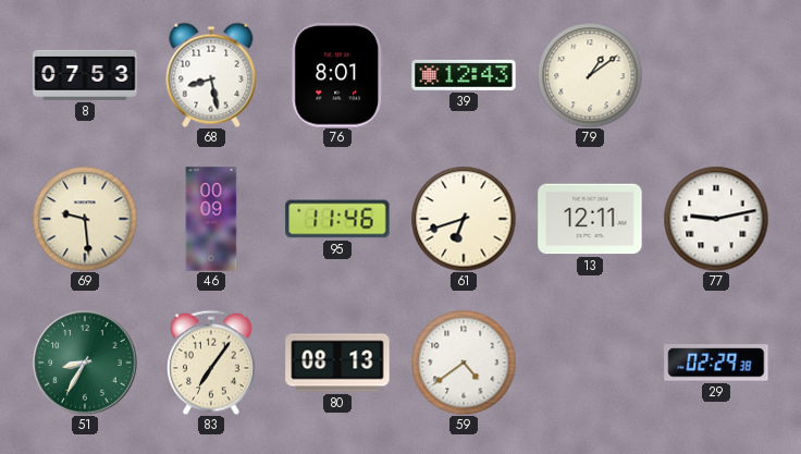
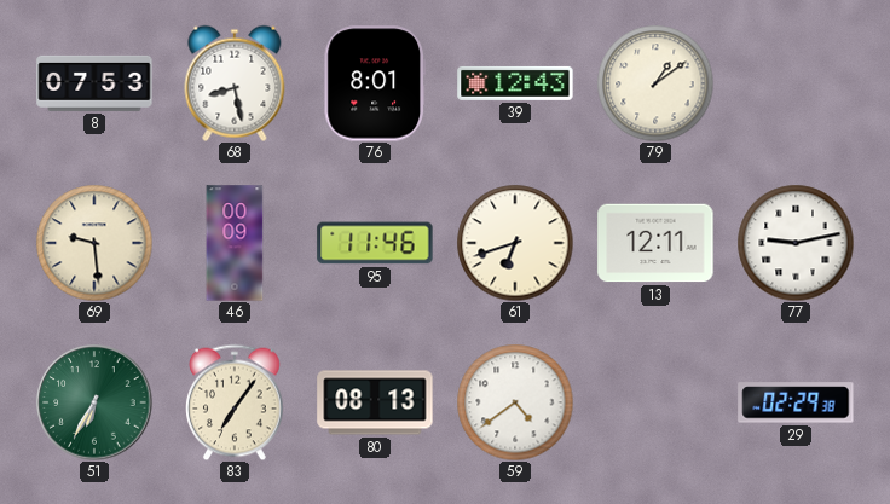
51: 8:35 -> 6:35
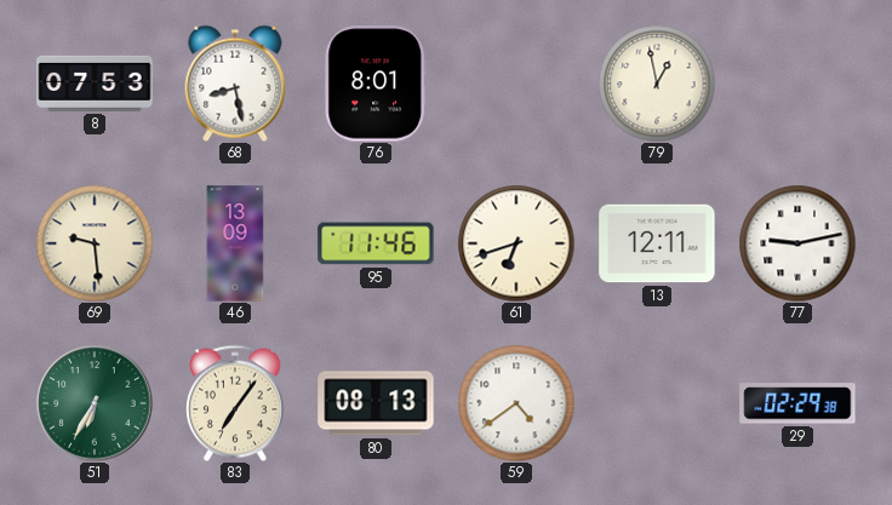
39: 12:43 -> none
79: 1:09 -> 12:58
46: 00:09 -> 13:09
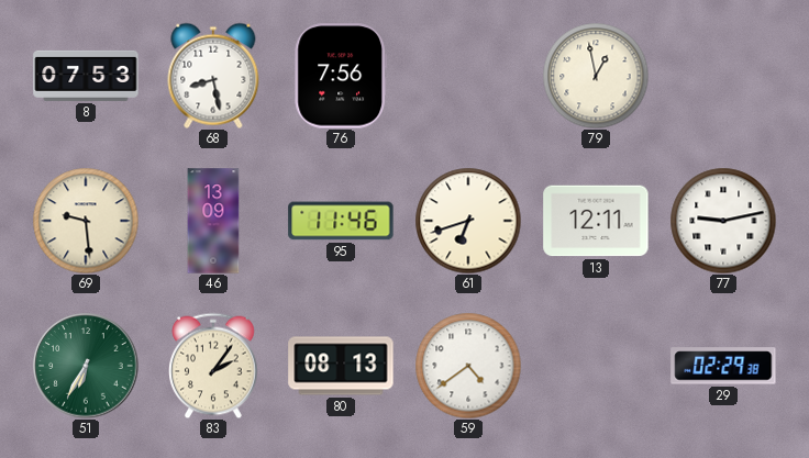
76: 8:01 -> 7:56
83: 7:06 -> 2:06
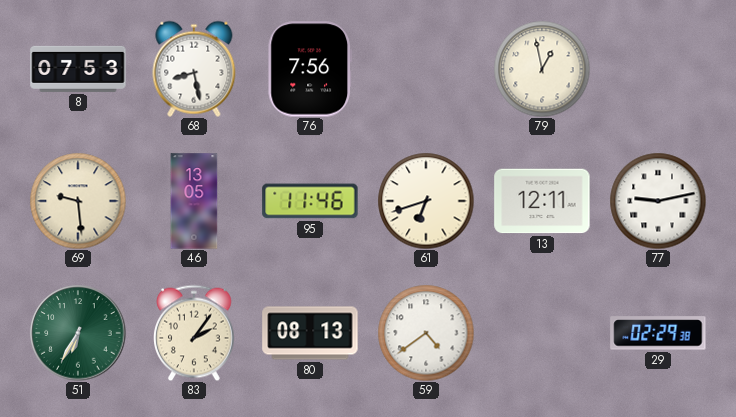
46: 13:09 -> 13:05
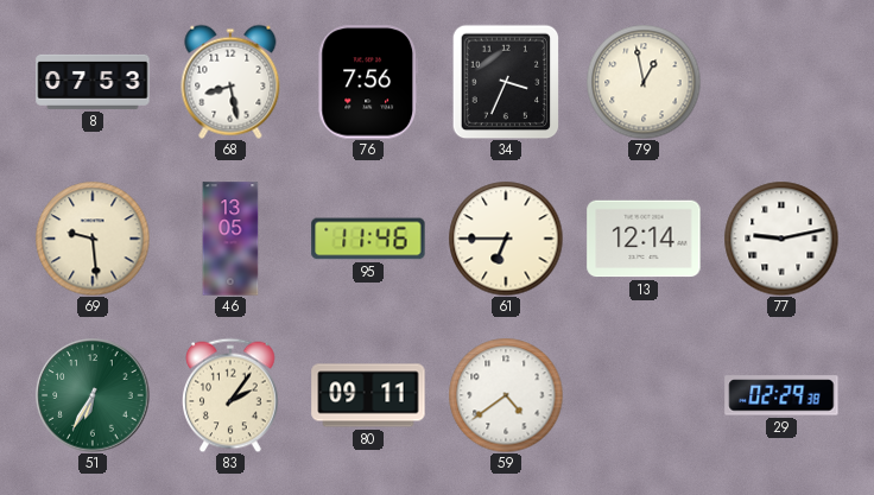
34: none -> 3:34
61: 6:42 -> 6:45
13: 12:11 -> 12:14
80: 08:13 -> 09:11
